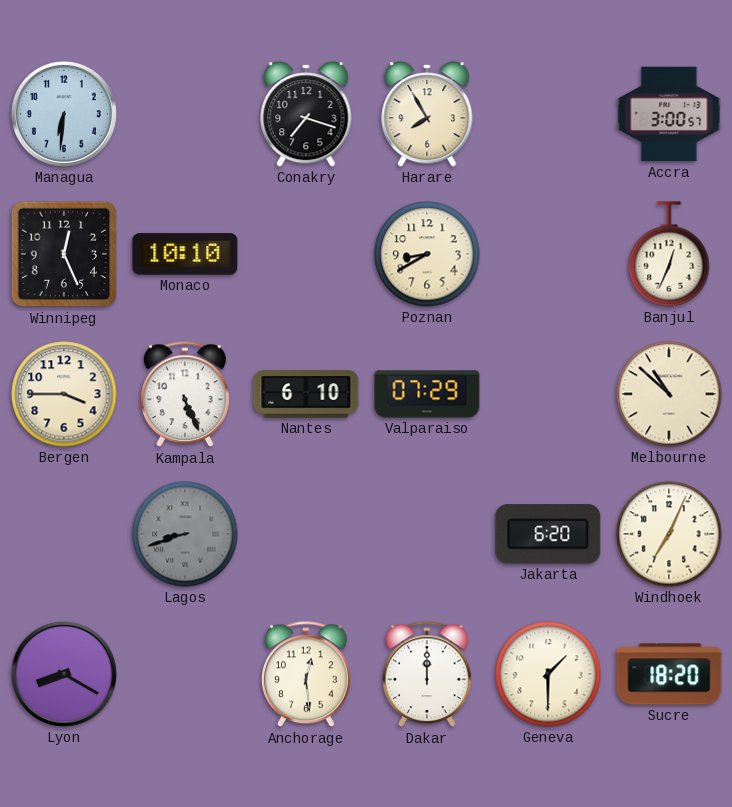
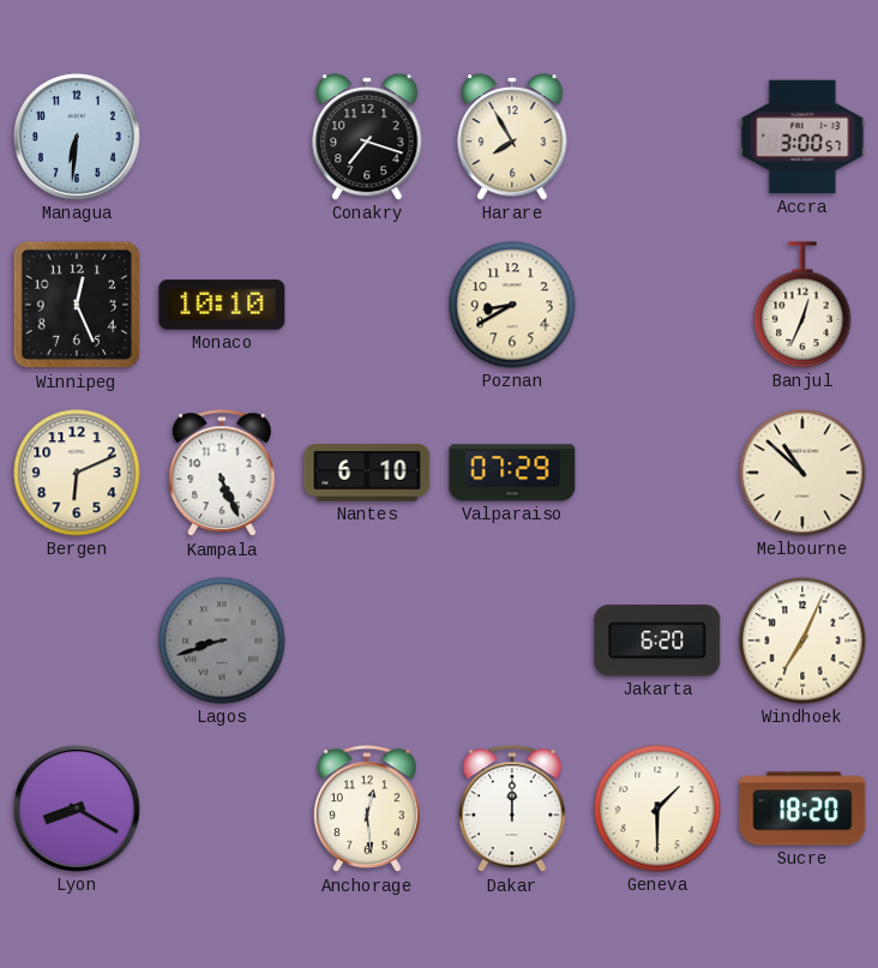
Bergen: 3:45 -> 6:11
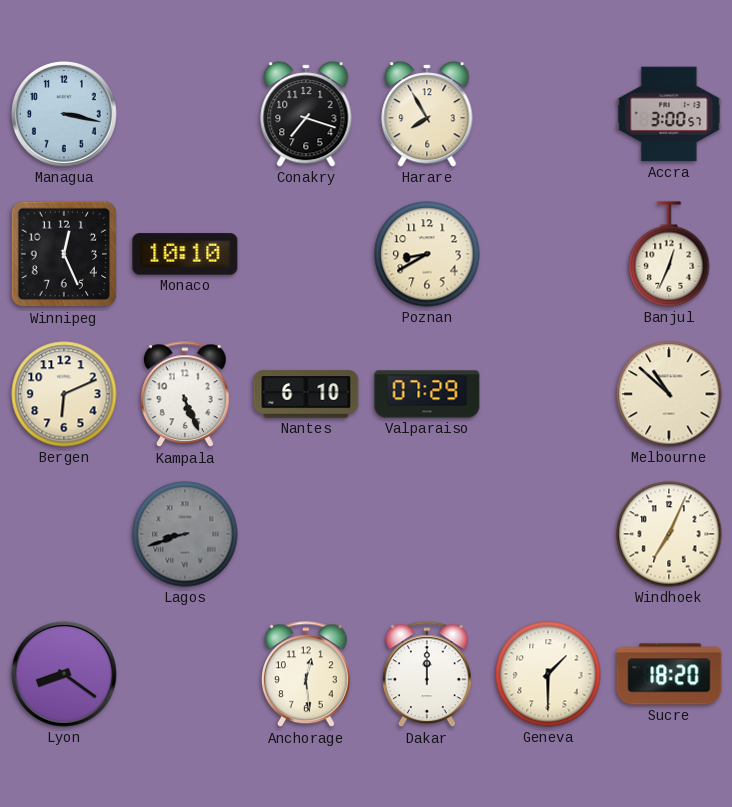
Managua: 6:31 -> 3:17
Jakarta: 6:20 -> none
Lyon: 8:20 -> 8:21
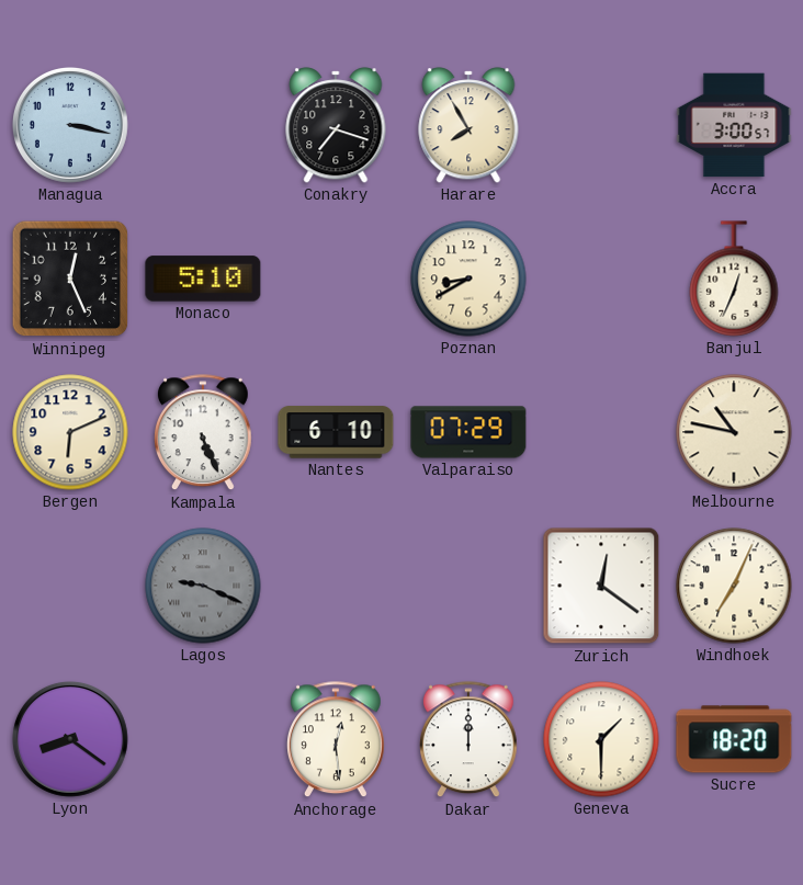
Monaco: 10:10 -> 5:10
Melbourne: 10:52 -> 10:47
Lagos: 8:42 -> 9:19
Zurich: none -> 12:21
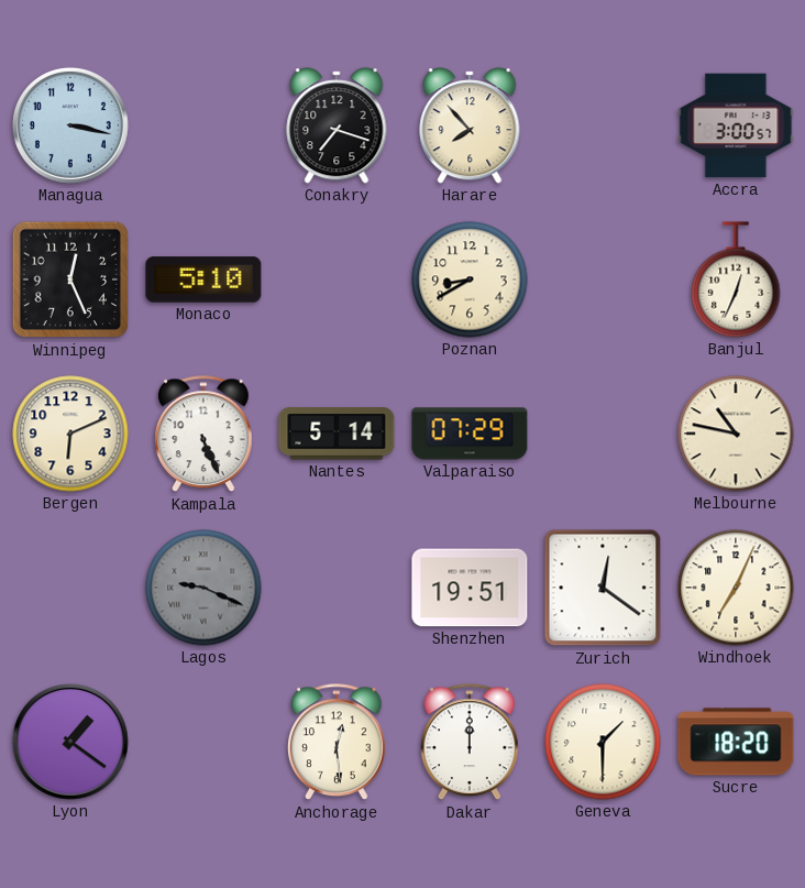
Harare: 7:55 -> 7:53
Nantes: 6:10 -> 5:14
Shenzhen: none -> 19:51
Lyon: 8:21 -> 1:21
